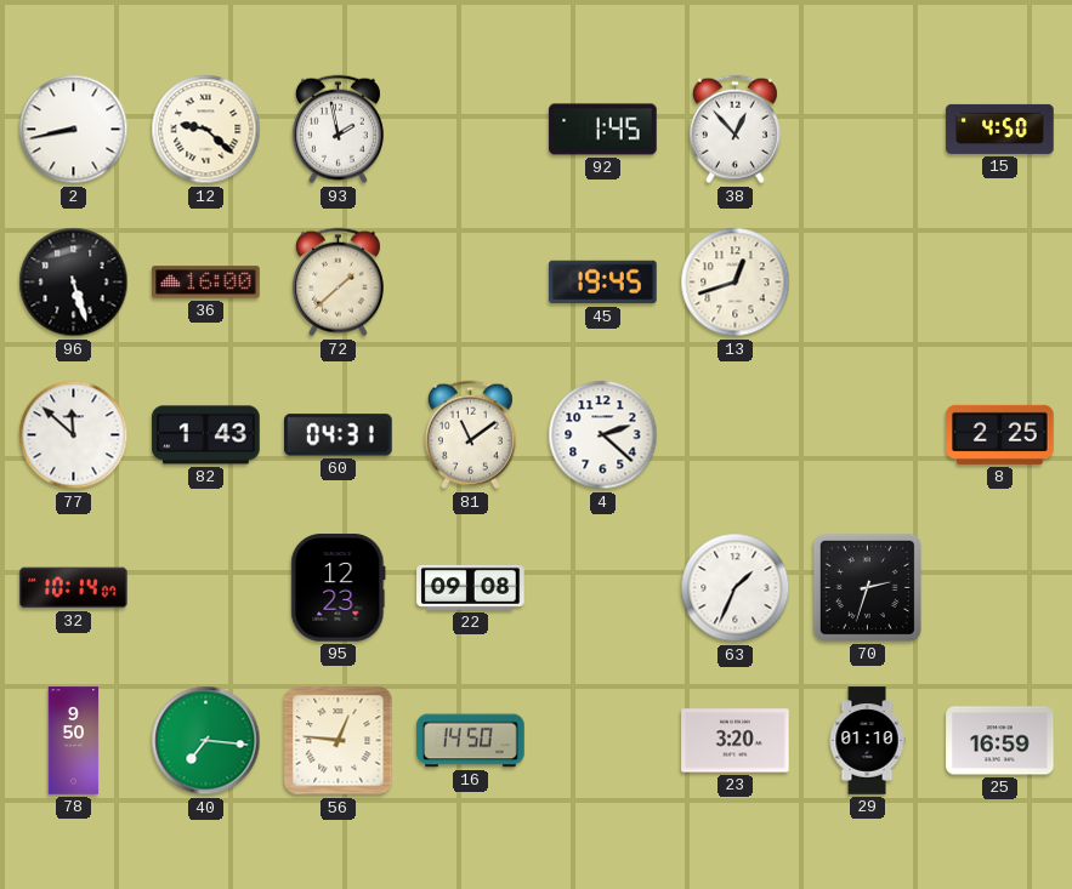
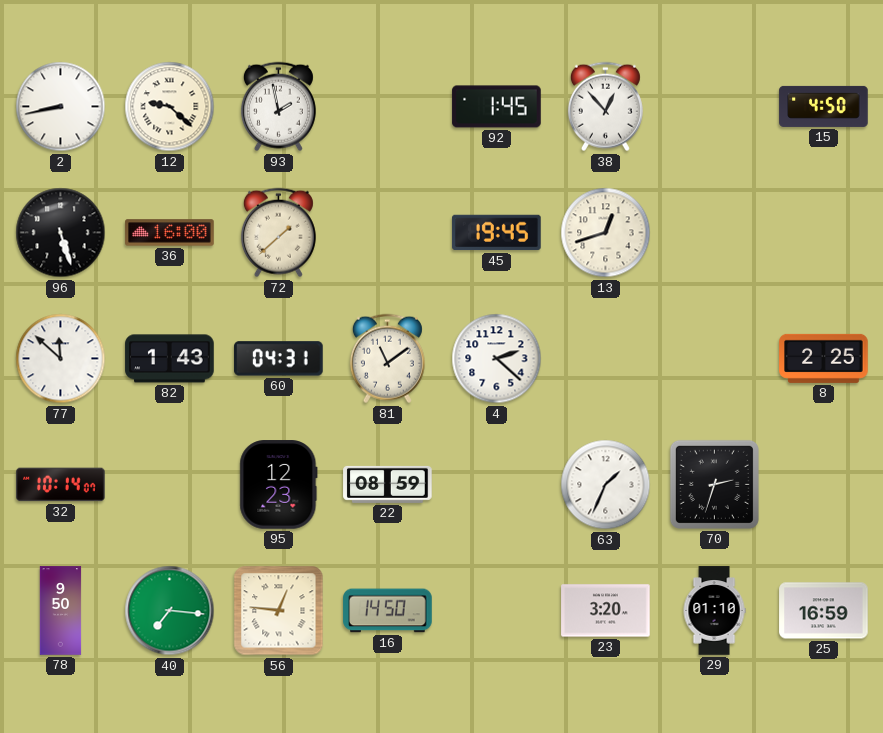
22: 09:08 -> 08:59
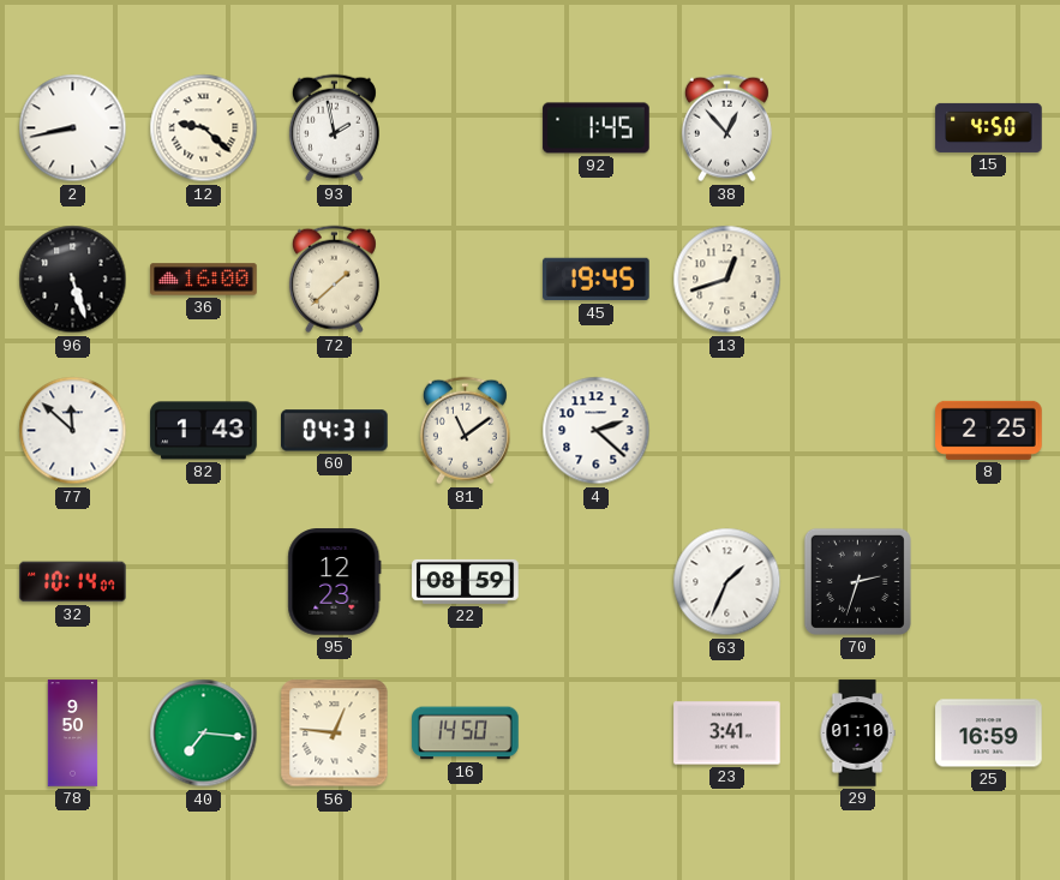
23: 3:20 -> 3:41
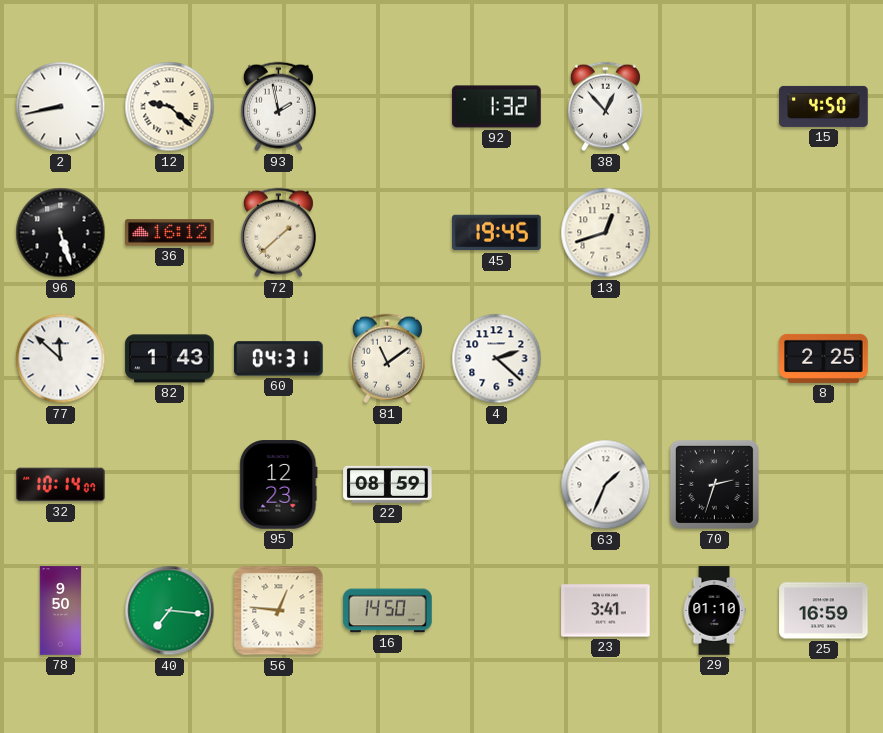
92: 1:45 -> 1:32
36: 16:00 -> 16:12
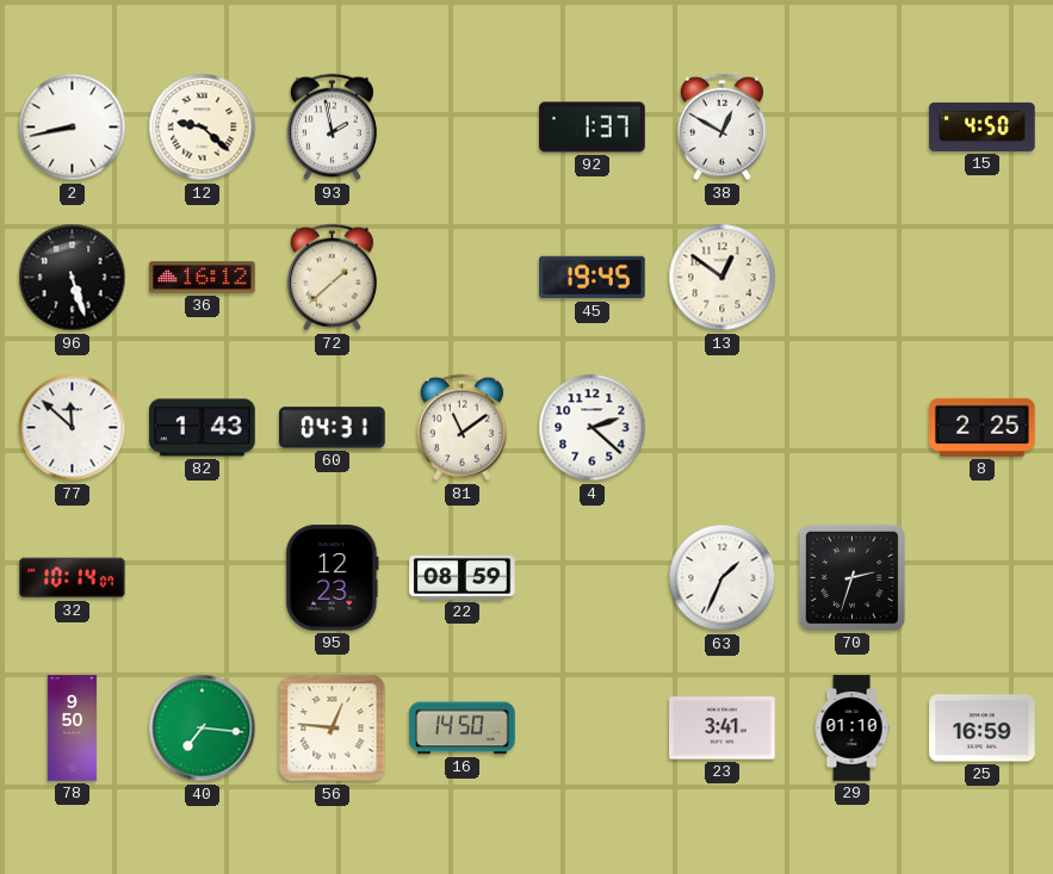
92: 1:32 -> 1:37
38: 12:53 -> 12:50
13: 12:42 -> 12:51
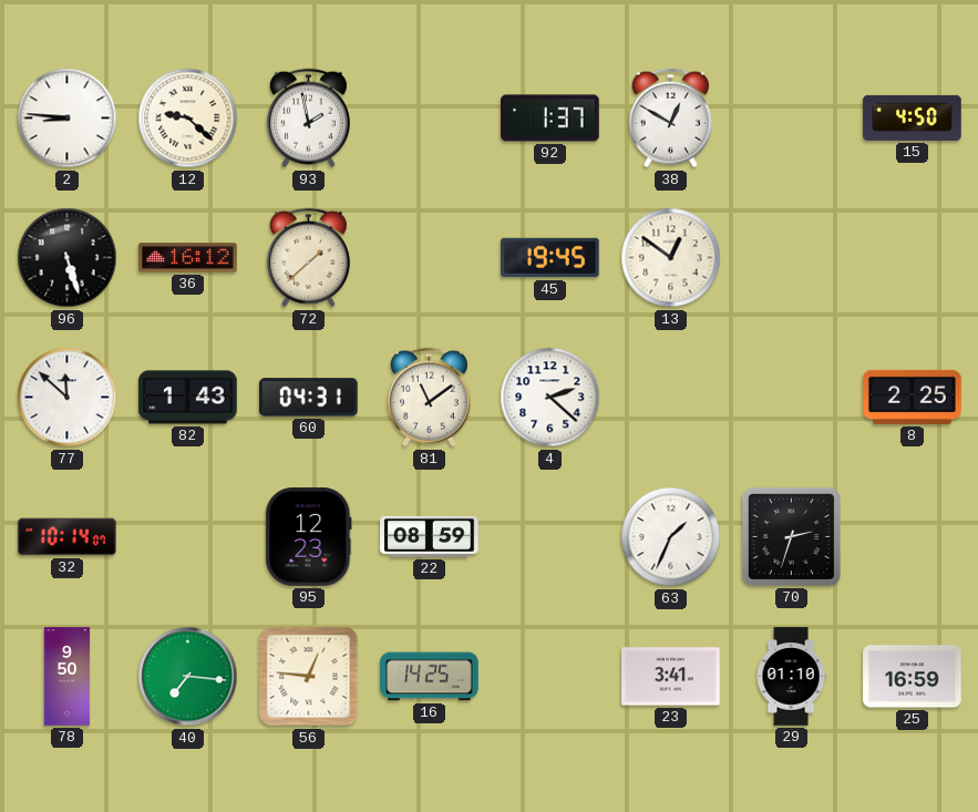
2: 8:43 -> 8:46
16: 14:50 -> 14:25
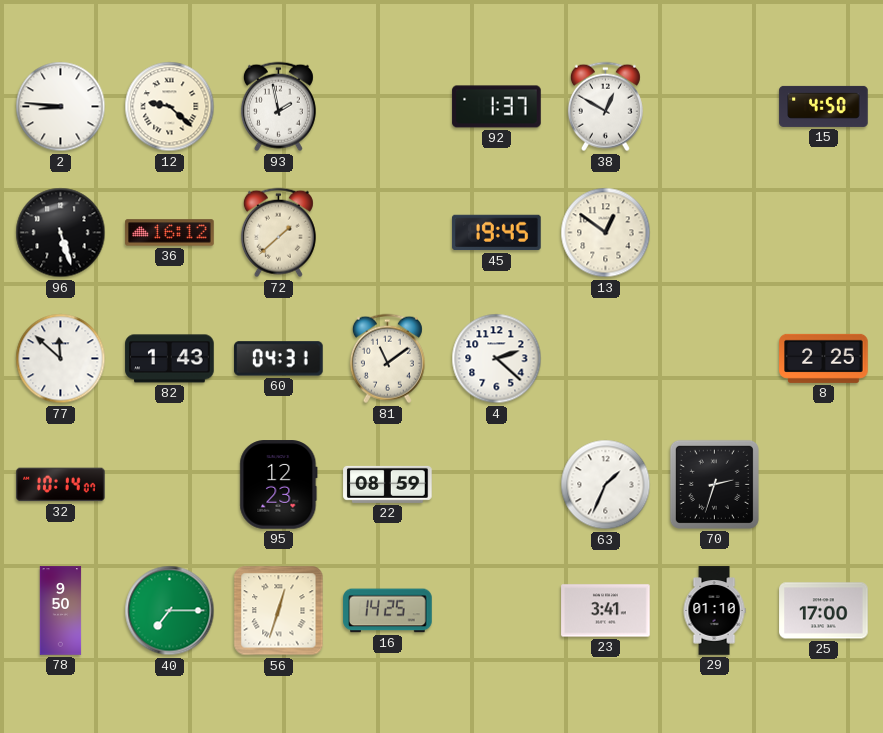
40: 7:16 -> 7:15
56: 12:46 -> 12:33
25: 16:59 -> 17:00
